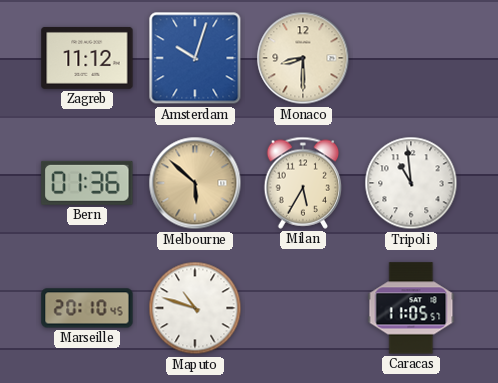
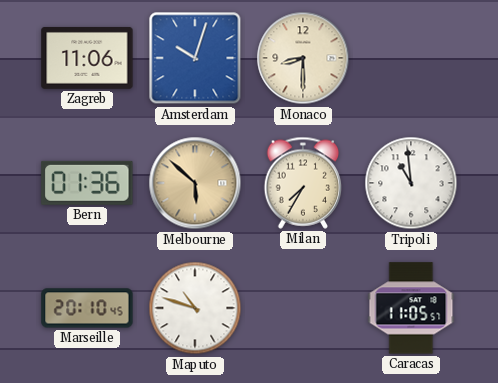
Zagreb: 11:12 -> 11:06
Milan: 5:35 -> 7:35
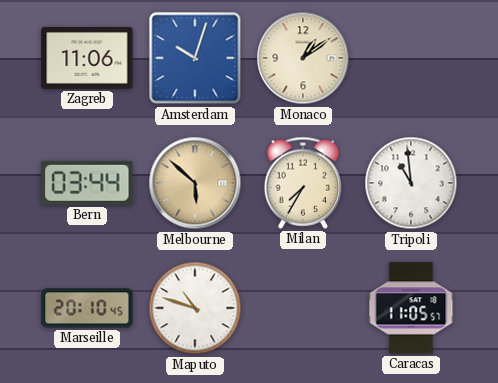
Monaco: 8:30 -> 1:09
Bern: 01:36 -> 03:44
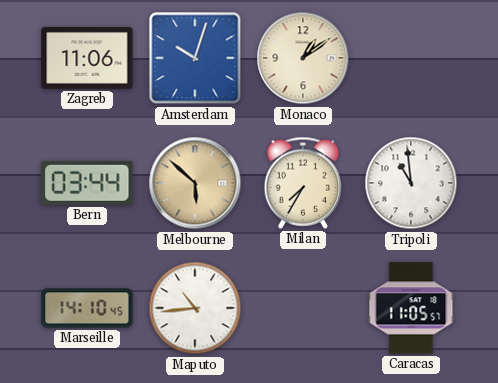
Marseille: 20:10 -> 14:10
Maputo: 10:48 -> 10:44
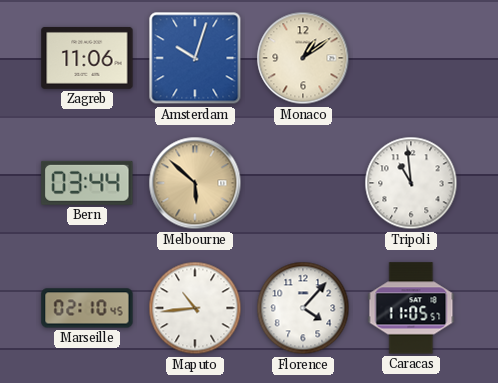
Milan: 7:35 -> none
Marseille: 14:10 -> 02:10
Florence: none -> 4:07
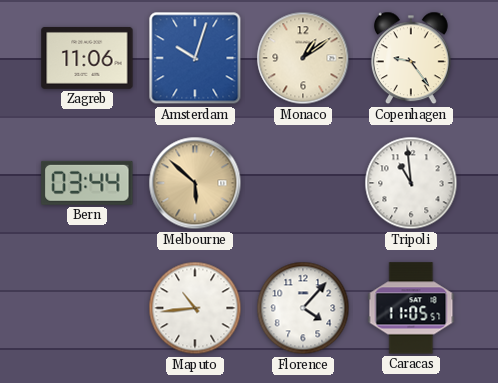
Copenhagen: none -> 9:24
Marseille: 02:10 -> none
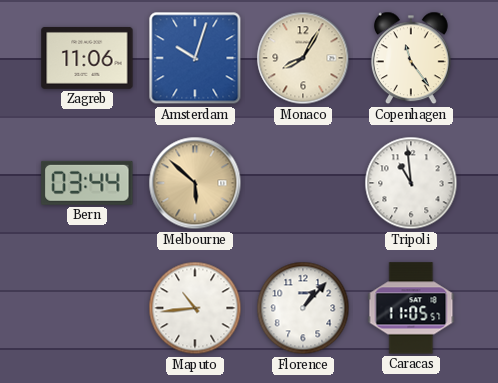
Monaco: 1:09 -> 8:05
Copenhagen: 9:24 -> 11:24
Florence: 4:07 -> 1:07
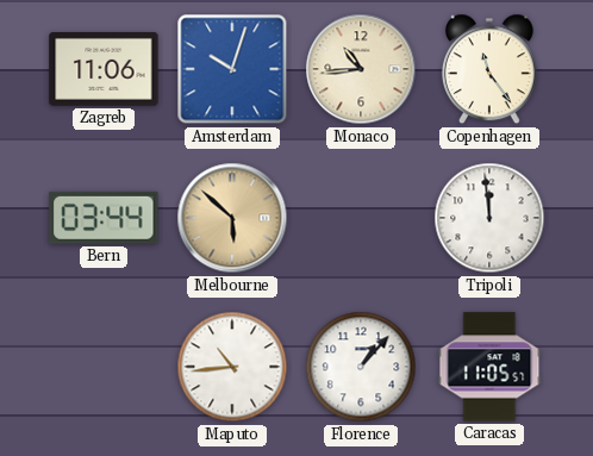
Monaco: 8:05 -> 10:44
Tripoli: 10:59 -> 11:59
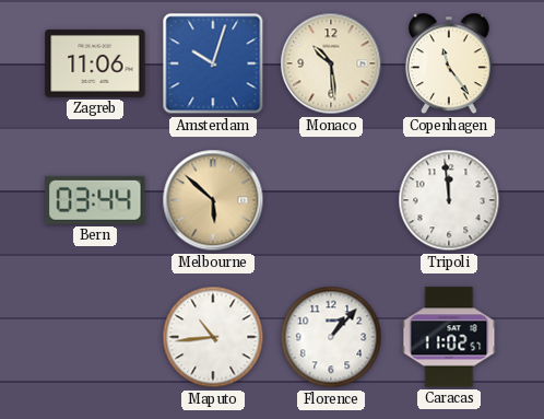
Monaco: 10:44 -> 10:29
Caracas: 11:05 -> 11:02
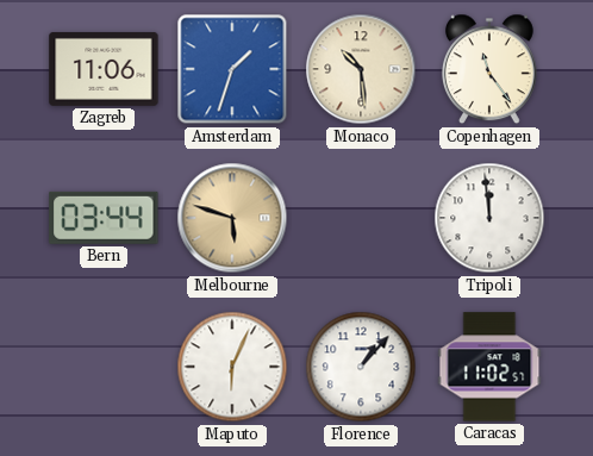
Amsterdam: 10:03 -> 1:33
Melbourne: 5:52 -> 5:48
Maputo: 10:44 -> 6:04
